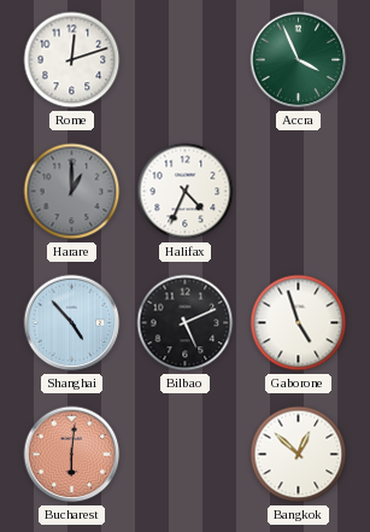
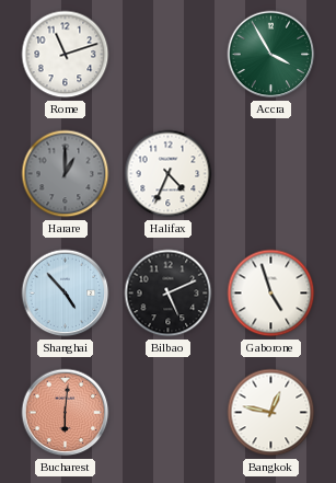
Rome: 12:12 -> 11:12
Accra: 3:56 -> 3:55
Bangkok: 12:52 -> 12:47
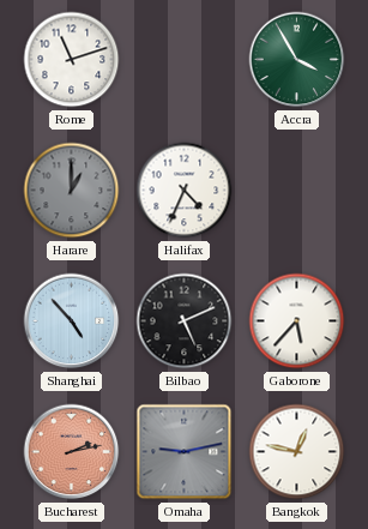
Gaborone: 4:57 -> 5:37
Bucharest: 6:01 -> 2:13
Omaha: none -> 9:13
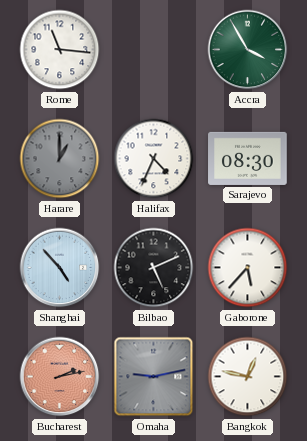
Rome: 11:12 -> 11:16
Sarajevo: none -> 08:30
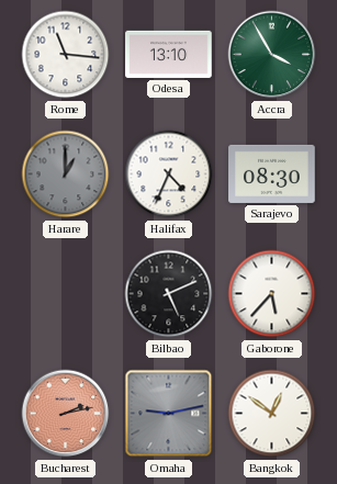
Odesa: none -> 13:10
Shanghai: 4:53 -> none
Bangkok: 12:47 -> 12:51
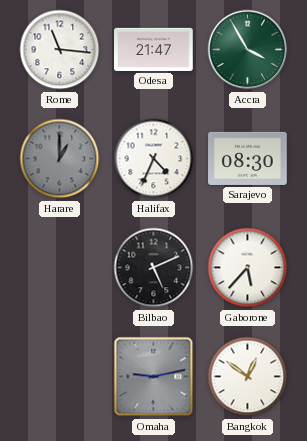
Odesa: 13:10 -> 21:47
Bucharest: 2:13 -> none
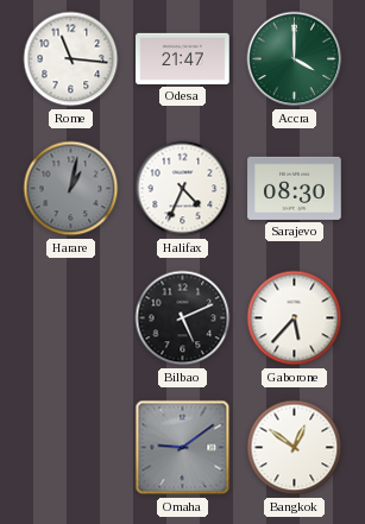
Accra: 3:55 -> 4:00
Harare: 1:00 -> 1:02
Omaha: 9:13 -> 9:09
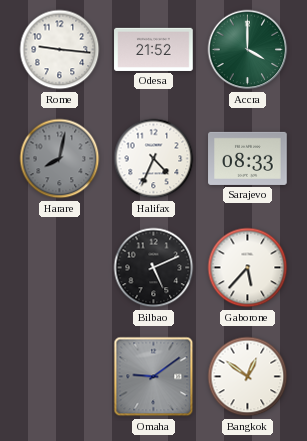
Rome: 11:16 -> 9:16
Odesa: 21:47 -> 21:52
Harare: 1:02 -> 8:02
Sarajevo: 08:30 -> 08:33
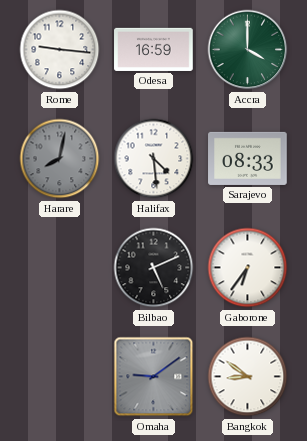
Odesa: 21:52 -> 16:59
Halifax: 4:34 -> 4:29
Gaborone: 5:37 -> 6:36
Bangkok: 12:51 -> 8:51
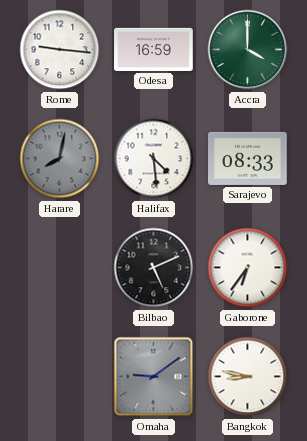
Bangkok: 8:51 -> 8:47
